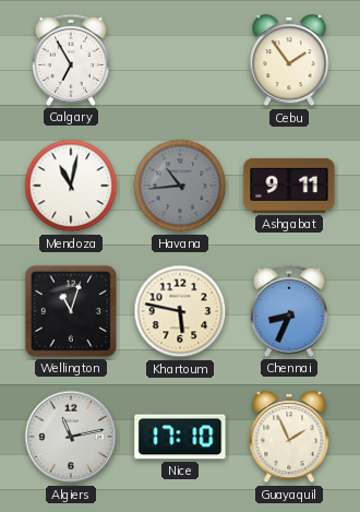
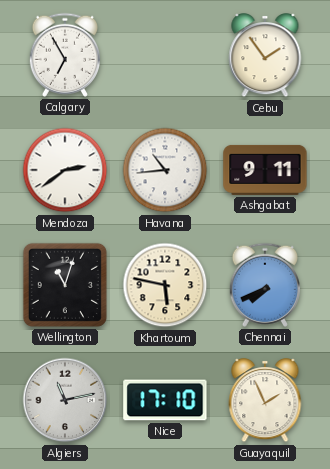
Mendoza: 11:02 -> 2:39
Havana dial: grey -> white
Chennai: 8:34 -> 7:41
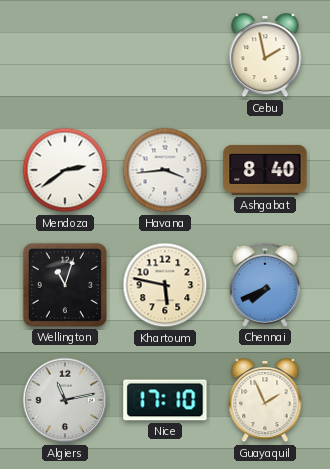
Calgary: 6:55 -> none
Cebu: 1:54 -> 1:58
Havana: 10:44 -> 3:44
Ashgabat: 9:11 -> 8:40
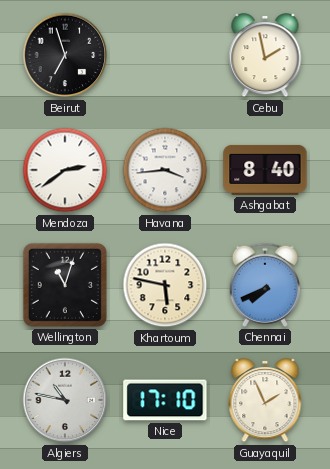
Beirut: none -> 6:57
Algiers: 11:13 -> 10:47
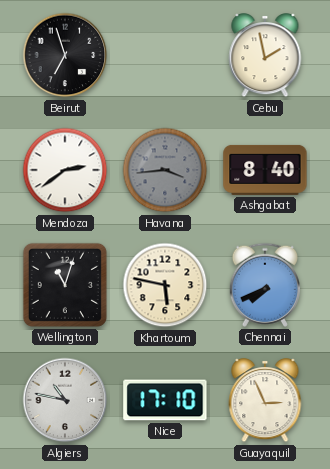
Havana dial: white -> grey
Guayaquil: 1:56 -> 2:56
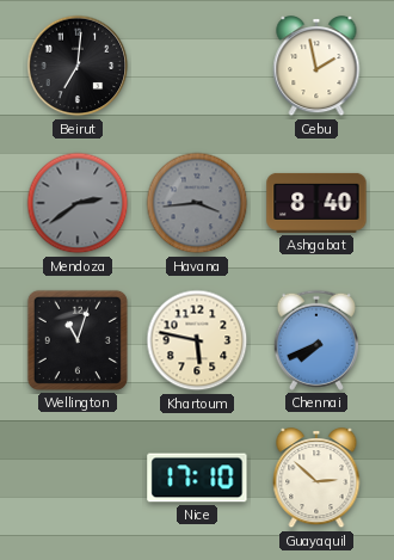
Beirut: 6:57 -> 7:01
Mendoza dial: white -> grey
Algiers: 10:47 -> none
Guayaquil: 2:56 -> 2:52
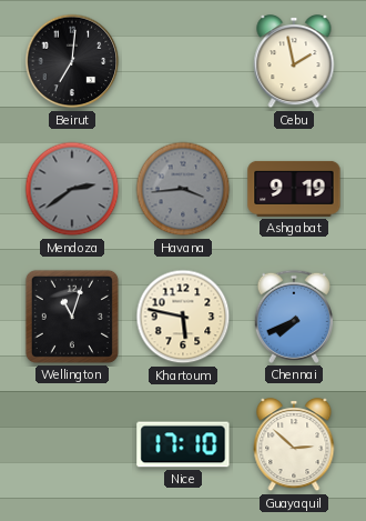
Ashgabat: 8:40 -> 9:19
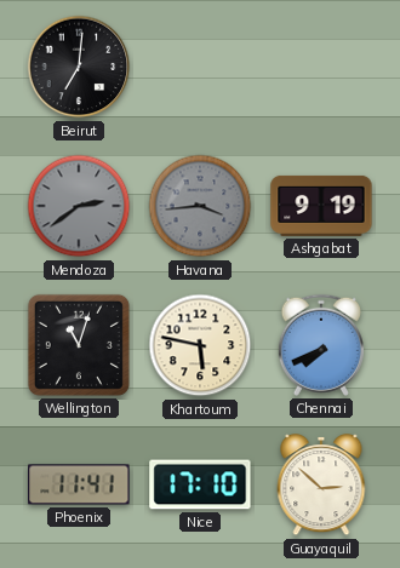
Cebu: 1:58 -> none
Phoenix: none -> 11:41
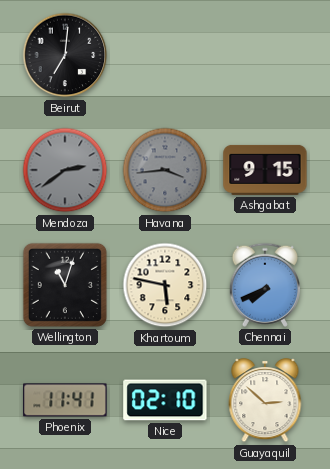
Ashgabat: 9:19 -> 9:15
Nice: 17:10 -> 02:10
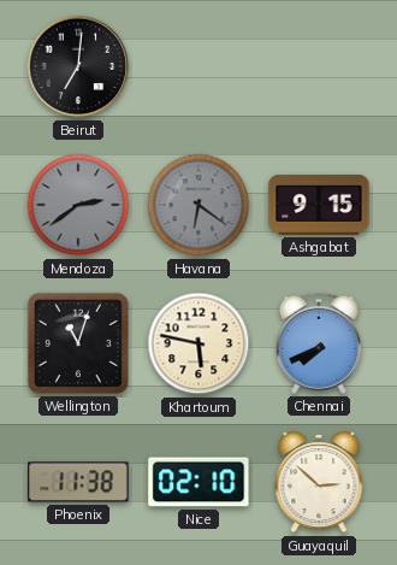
Havana: 3:44 -> 6:21
Phoenix: 11:41 -> 11:38
